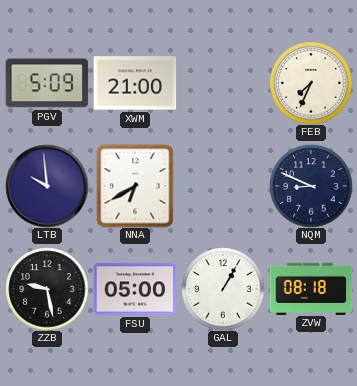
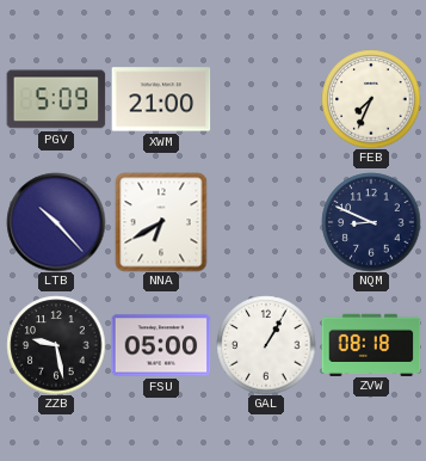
LTB: 9:59 -> 10:23
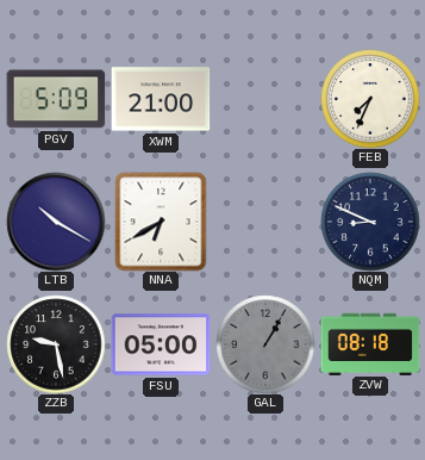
LTB: 10:23 -> 10:20
GAL dial: white -> grey
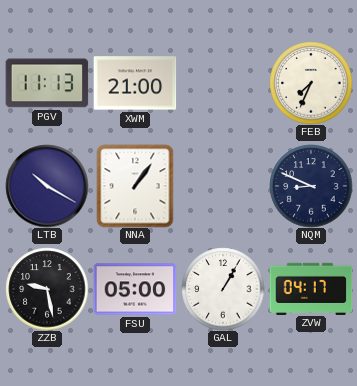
PGV: 5:09 -> 11:13
NNA: 6:40 -> 1:06
GAL dial: grey -> white
ZVW: 08:18 -> 04:17
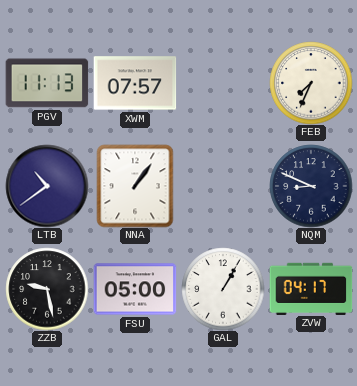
XWM: 21:00 -> 07:57
LTB: 10:20 -> 10:39
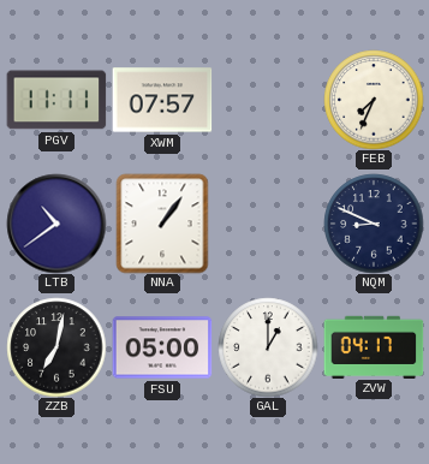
PGV: 11:13 -> 11:11
ZZB: 9:28 -> 7:02
GAL: 1:05 -> 1:00
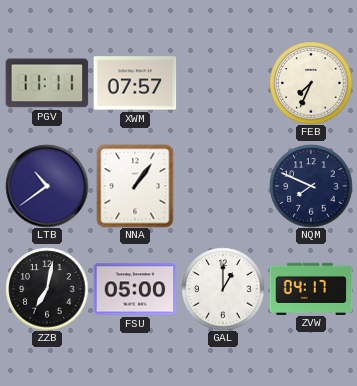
NQM: 8:49 -> 7:49
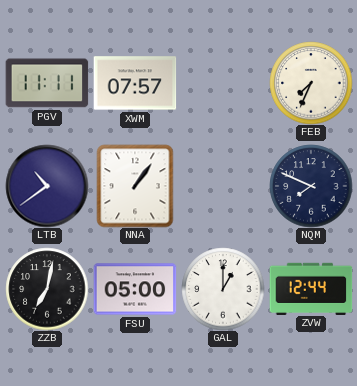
ZVW: 04:17 -> 12:44
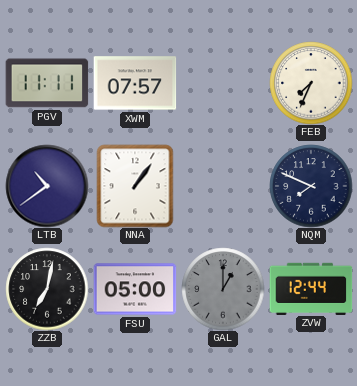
GAL dial: white -> grey
